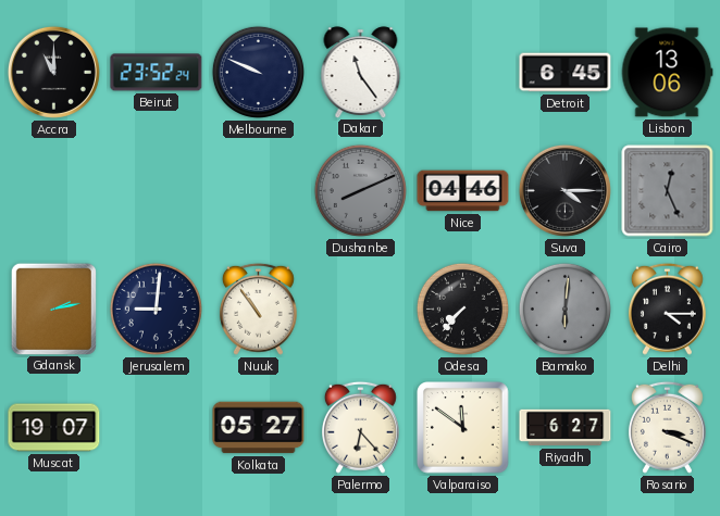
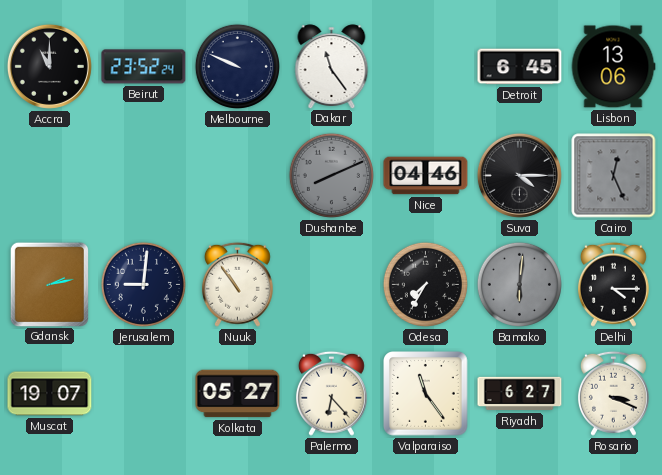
Odesa: 7:37 -> 7:35
Valparaiso: 11:51 -> 11:24
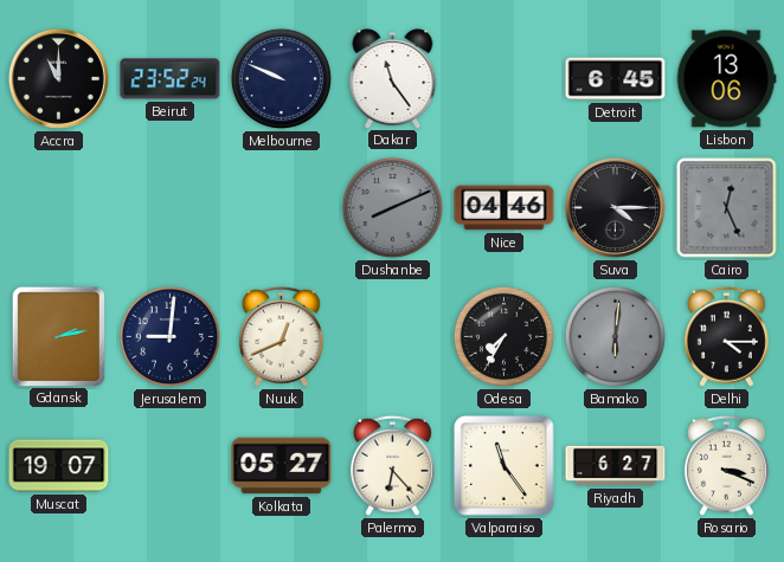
Nuuk: 10:54 -> 12:41
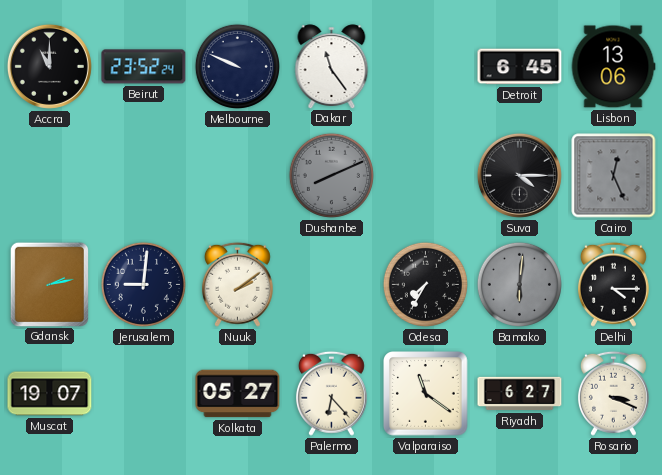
Nice: 04:46 -> none
Nuuk: 12:41 -> 2:09
Valparaiso: 11:24 -> 11:21
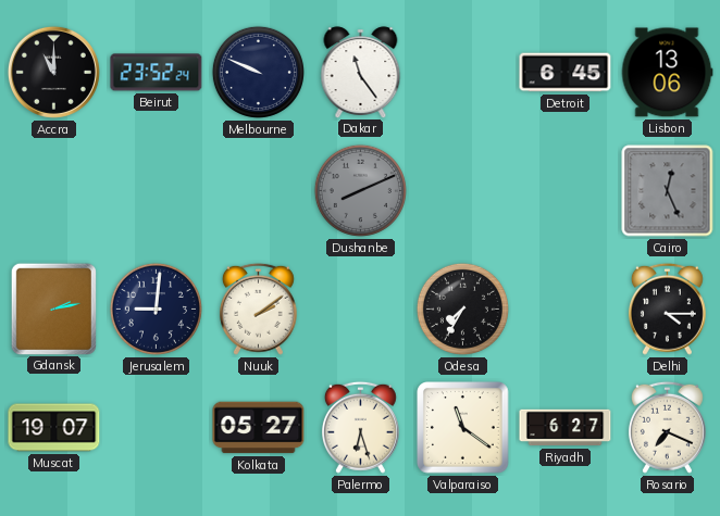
Suva: 4:15 -> none
Bamako: 6:01 -> none
Palermo: 6:23 -> 6:27
Rosario: 3:19 -> 7:19
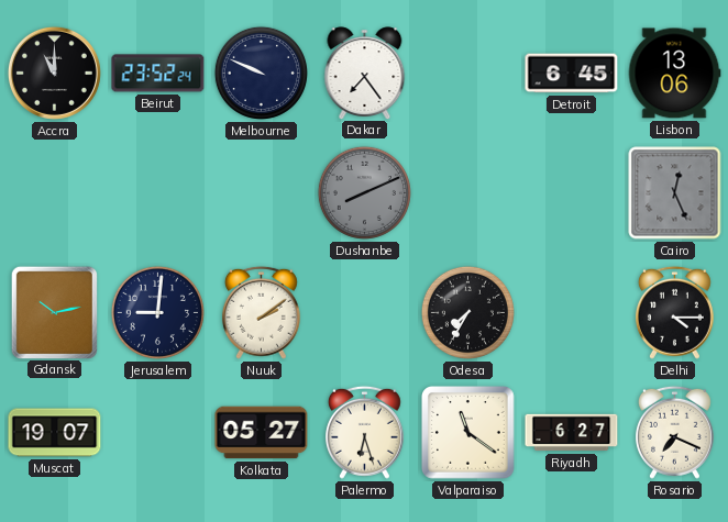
Dakar: 11:24 -> 7:24
Gdansk: 2:13 -> 10:13
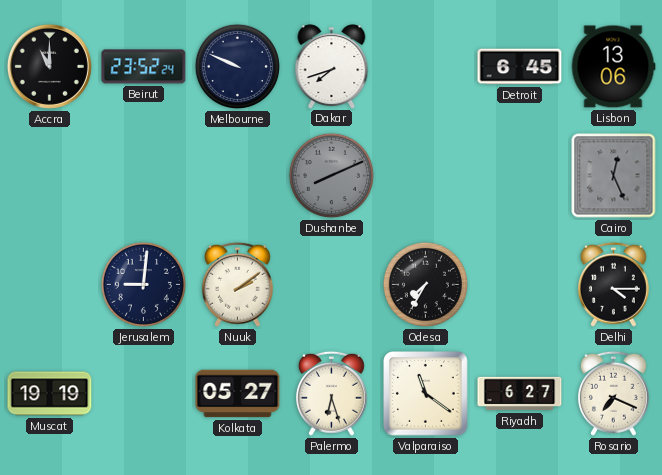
Dakar: 7:24 -> 7:42
Gdansk: 10:13 -> none
Muscat: 19:07 -> 19:19
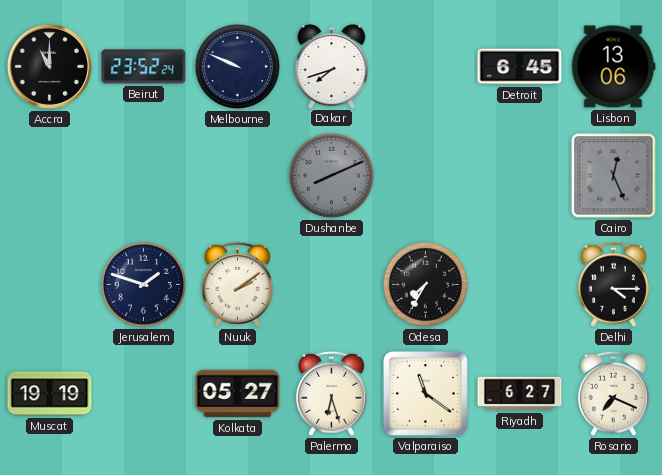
Jerusalem: 9:01 -> 1:48
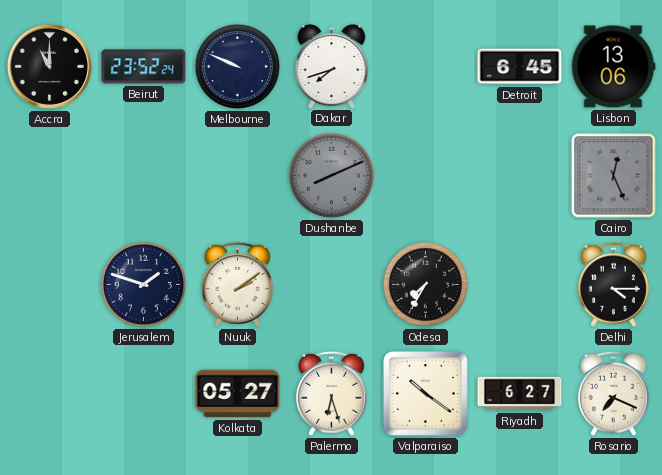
Muscat: 19:19 -> none
Valparaiso: 11:21 -> 10:21
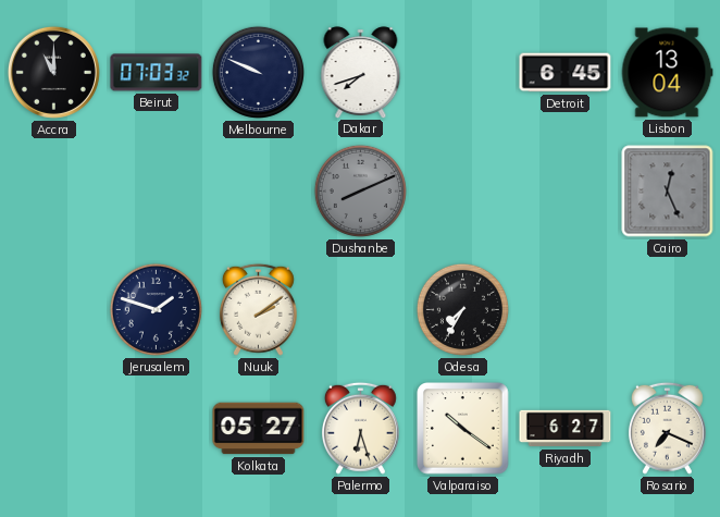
Beirut: 23:52 -> 07:03
Lisbon: 13:06 -> 13:04
Delhi: 4:15 -> none
